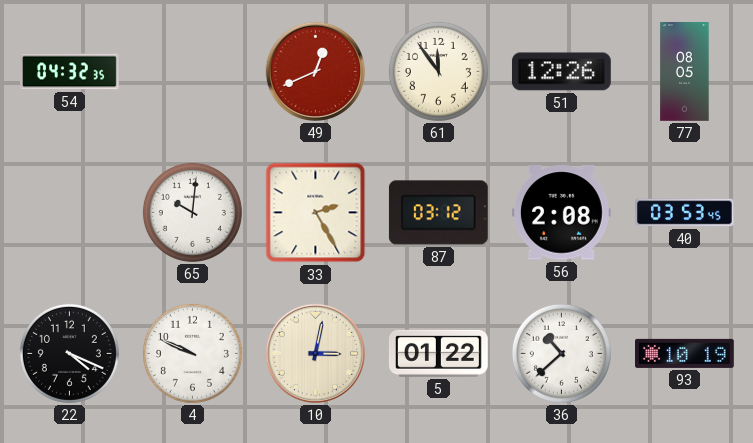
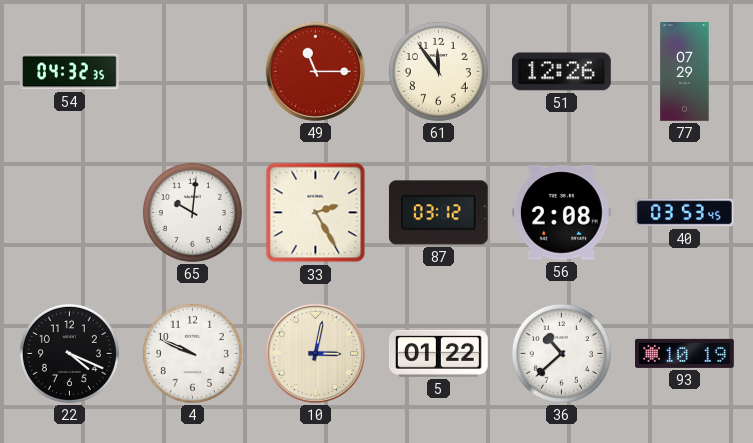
49: 12:41 -> 11:15
77: 08:05 -> 07:29
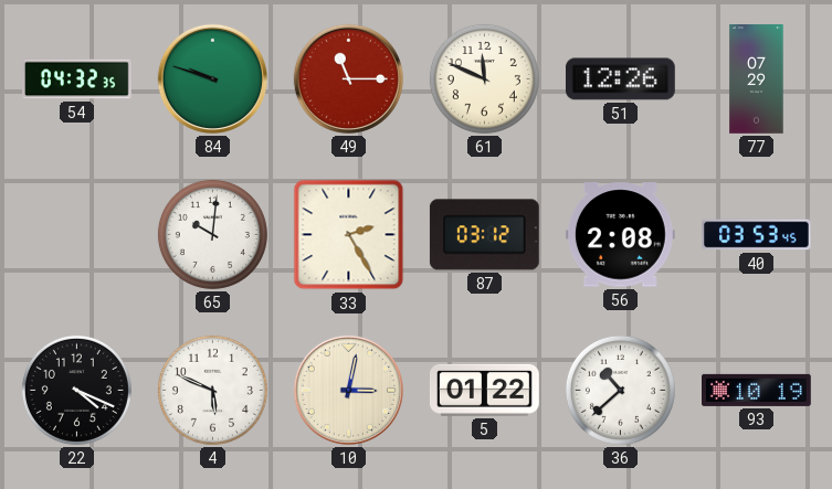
84: none -> 9:48
61: 11:54 -> 11:49
4: 9:49 -> 5:49
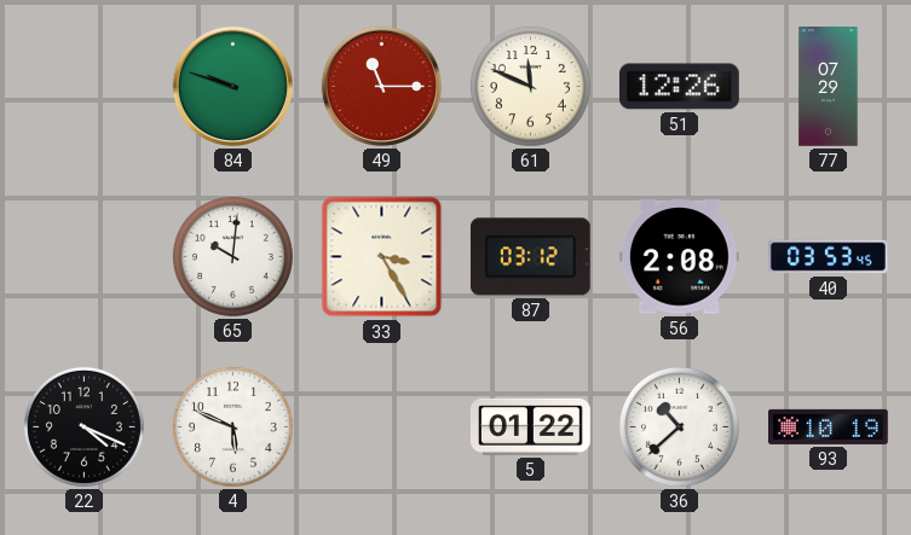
54: 04:32 -> none
33: 2:25 -> 3:25
10: 3:02 -> none
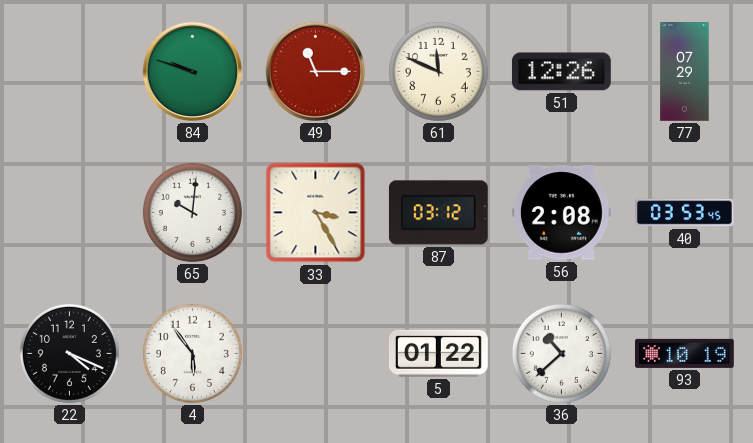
4: 5:49 -> 5:54
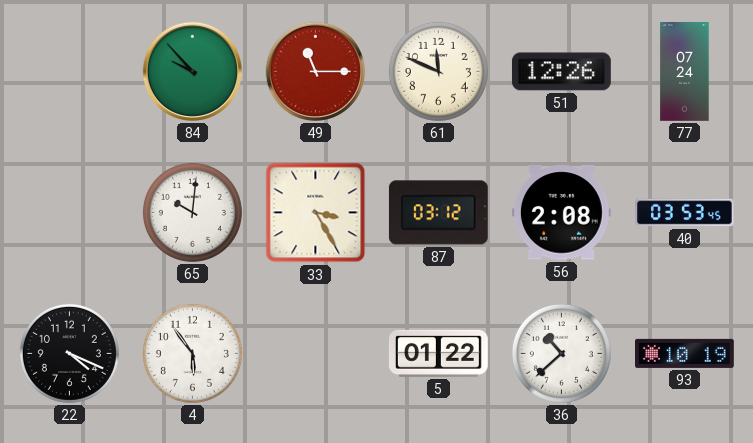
84: 9:48 -> 9:53
77: 07:29 -> 07:24
